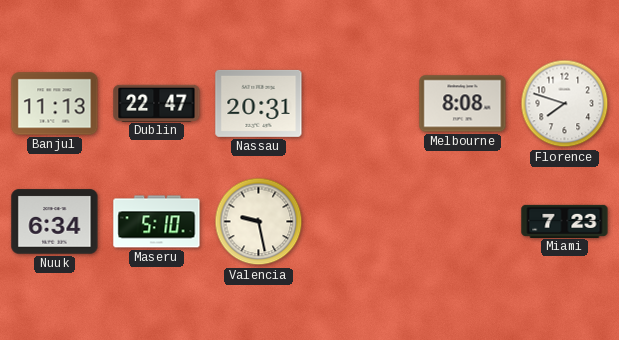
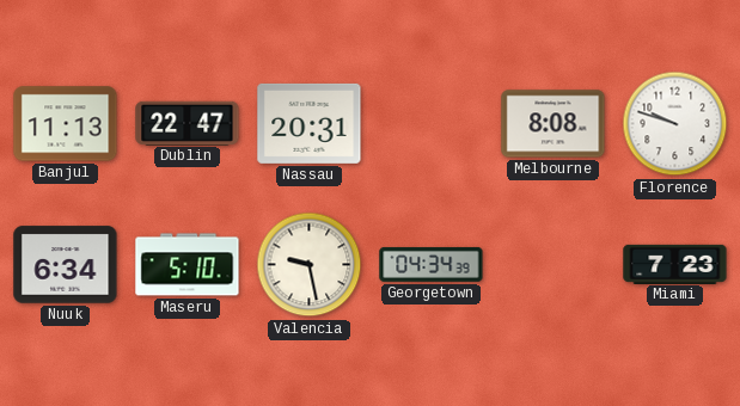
Florence: 7:48 -> 9:48
Georgetown: none -> 04:34
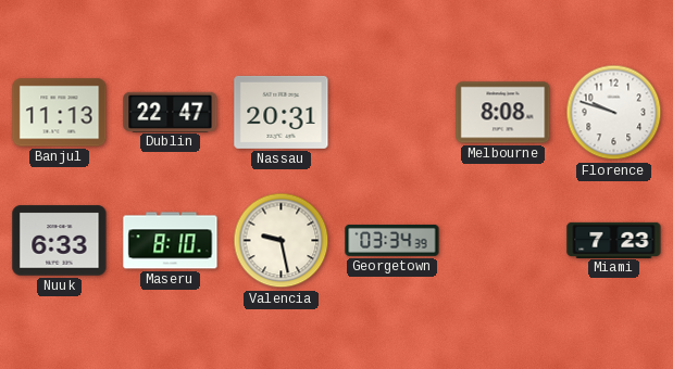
Nuuk: 6:34 -> 6:33
Maseru: 5:10 -> 8:10
Georgetown: 04:34 -> 03:34
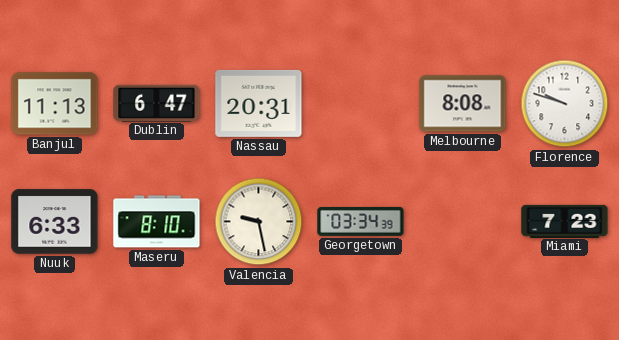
Dublin: 22:47 -> 6:47
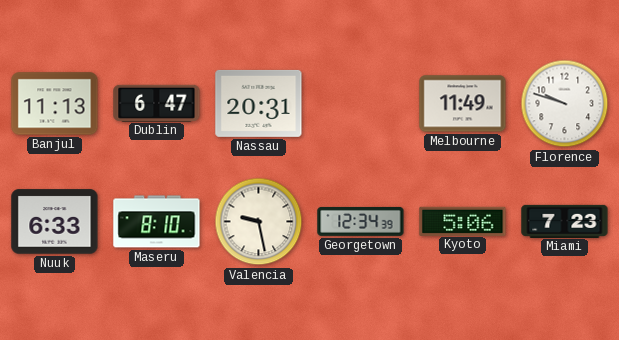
Melbourne: 8:08 -> 11:49
Georgetown: 03:34 -> 12:34
Kyoto: none -> 5:06
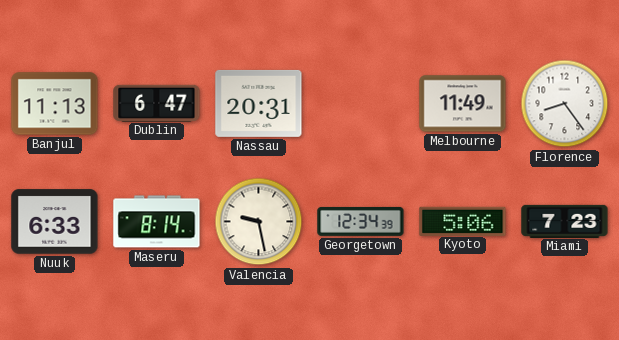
Florence: 9:48 -> 8:24
Maseru: 8:10 -> 8:14
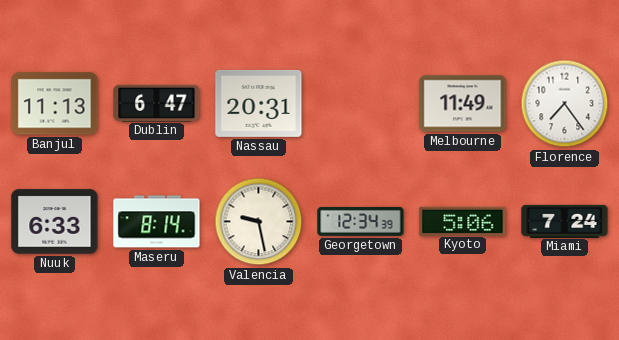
Florence: 8:24 -> 7:24
Miami: 7:23 -> 7:24
